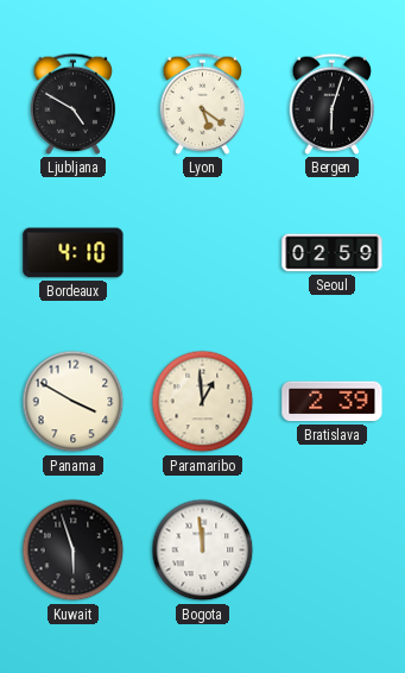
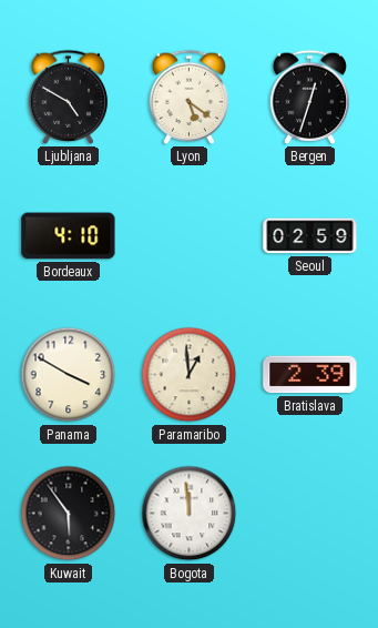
Bergen: 6:03 -> 12:33
Kuwait: 5:57 -> 5:54
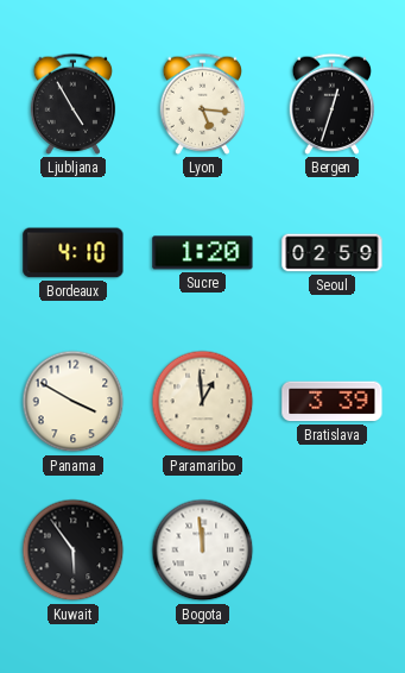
Ljubljana: 4:50 -> 4:55
Lyon: 5:21 -> 5:16
Sucre: none -> 1:20
Bratislava: 2:39 -> 3:39
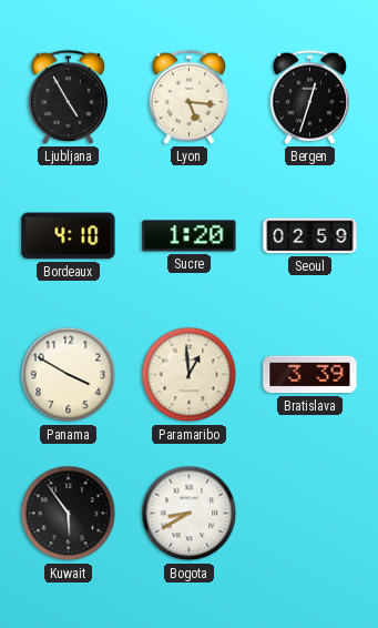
Bogota: 11:59 -> 8:40
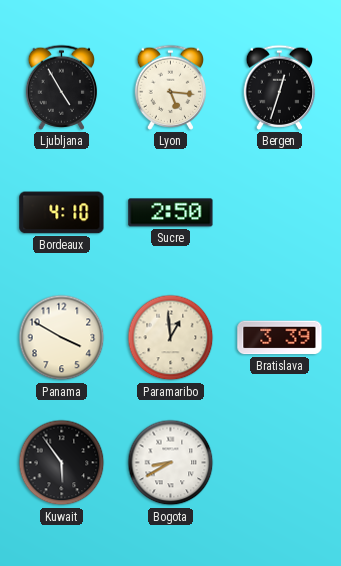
Sucre: 1:20 -> 2:50
Seoul: 02:59 -> none
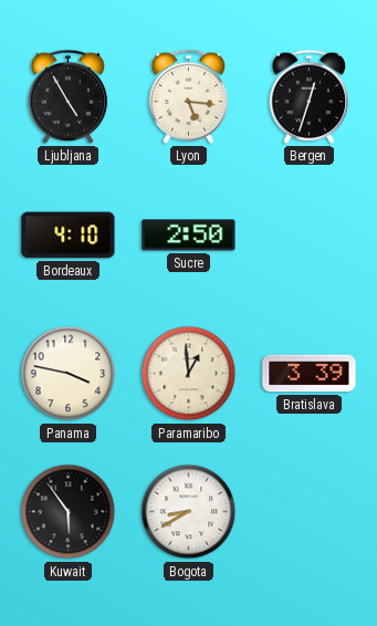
Panama: 3:50 -> 3:47
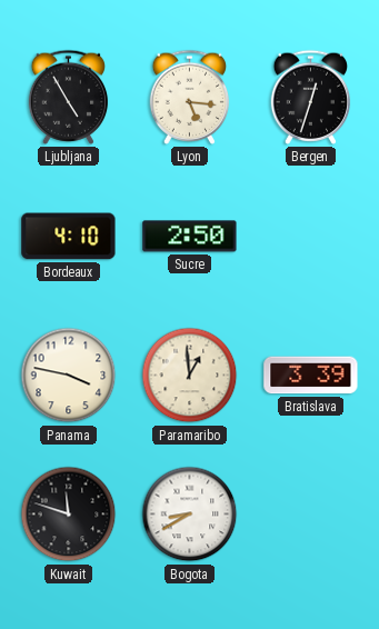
Kuwait: 5:54 -> 11:48
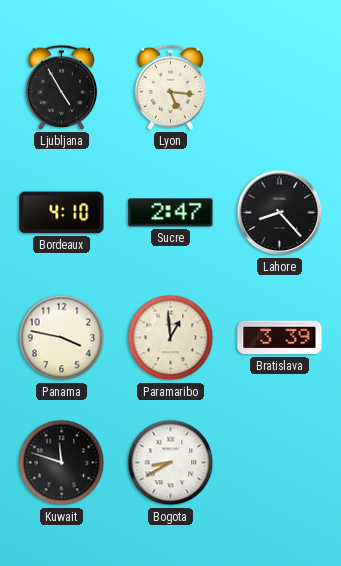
Bergen: 12:33 -> none
Sucre: 2:50 -> 2:47
Lahore: none -> 8:23
